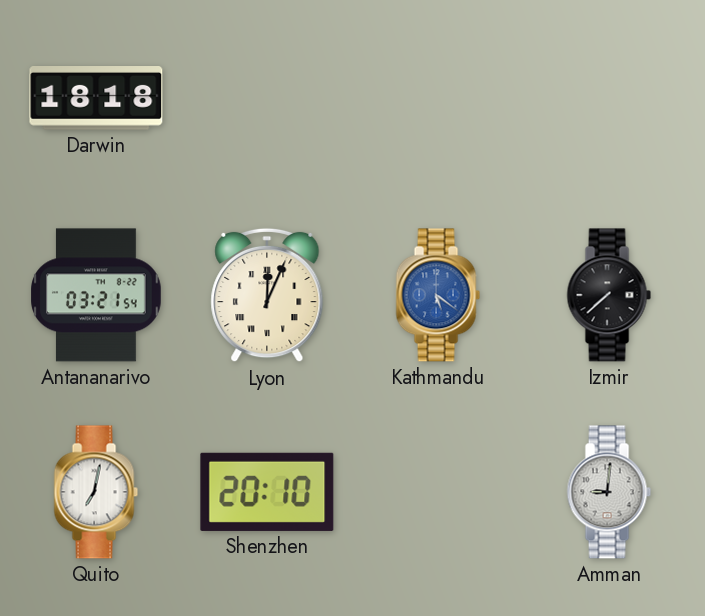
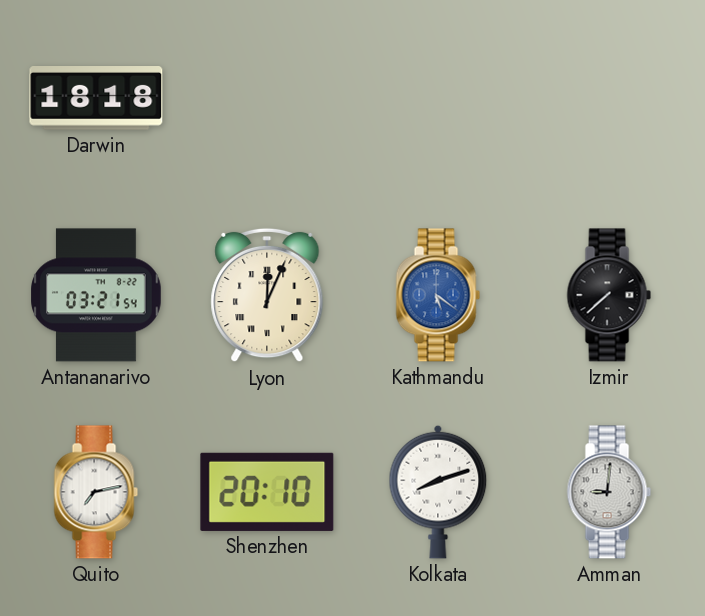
Quito: 7:02 -> 7:13
Kolkata: none -> 8:12
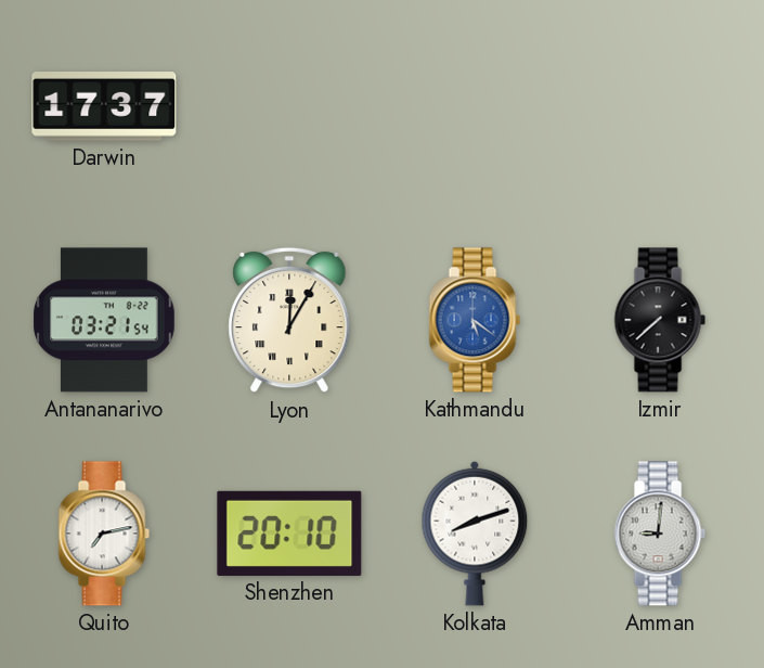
Darwin: 18:18 -> 17:37
Lyon: 12:04 -> 12:05
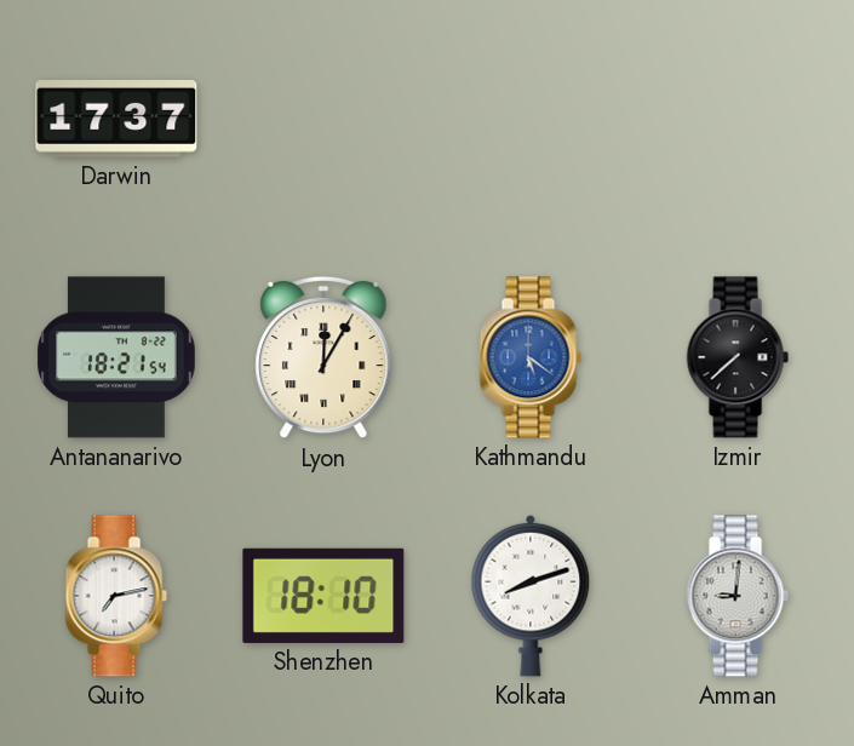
Antananarivo: 03:21 -> 18:21
Shenzhen: 20:10 -> 18:10
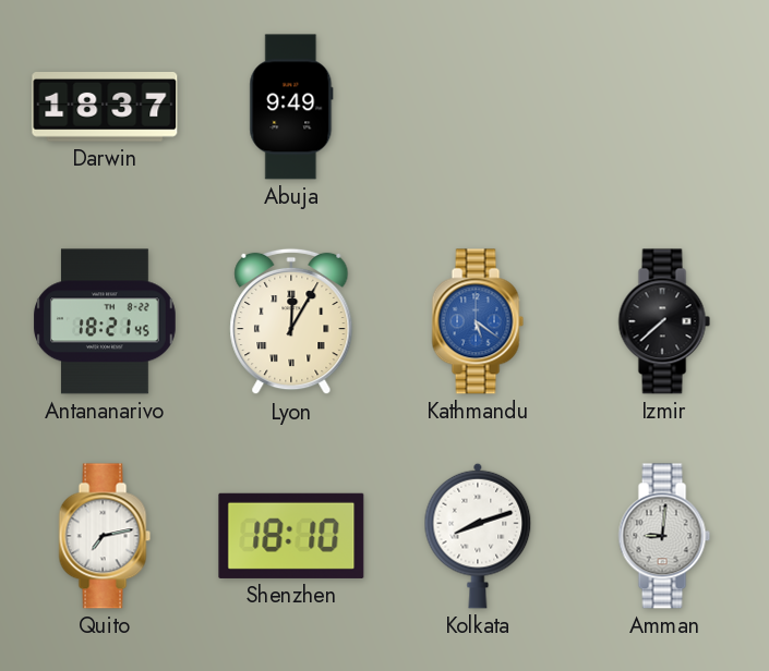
Darwin: 17:37 -> 18:37
Abuja: none -> 9:49
Antananarivo: 18:21:54 -> 18:21:45
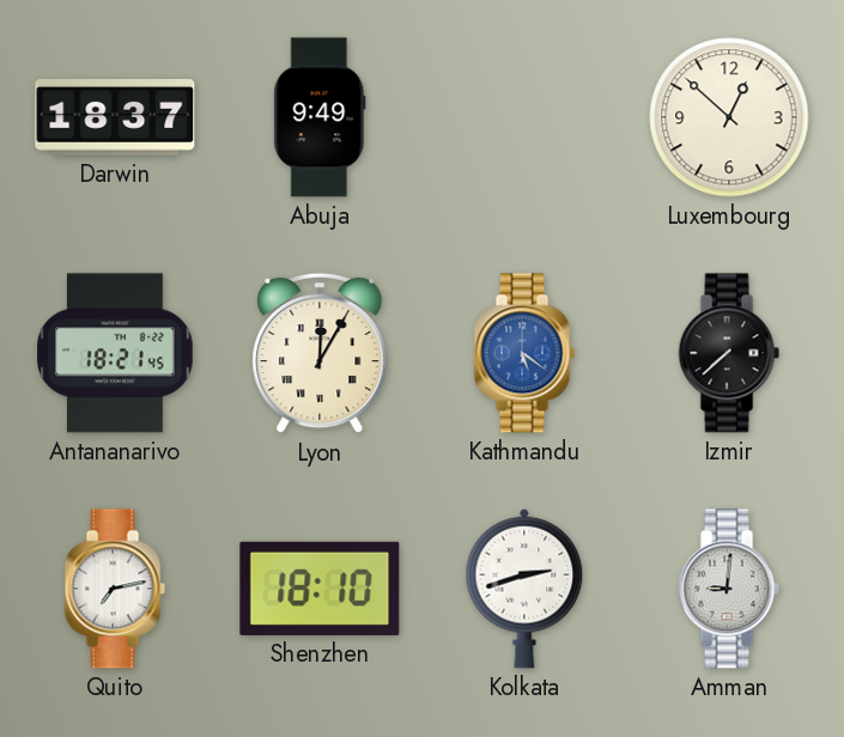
Luxembourg: none -> 12:52
Kolkata: 8:12 -> 2:42
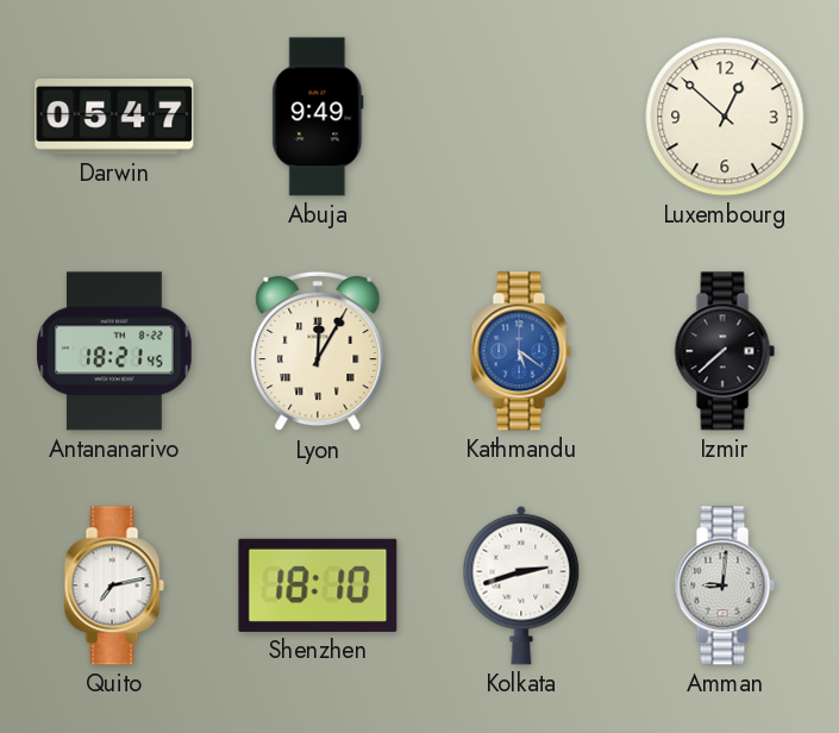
Darwin: 18:37 -> 05:47
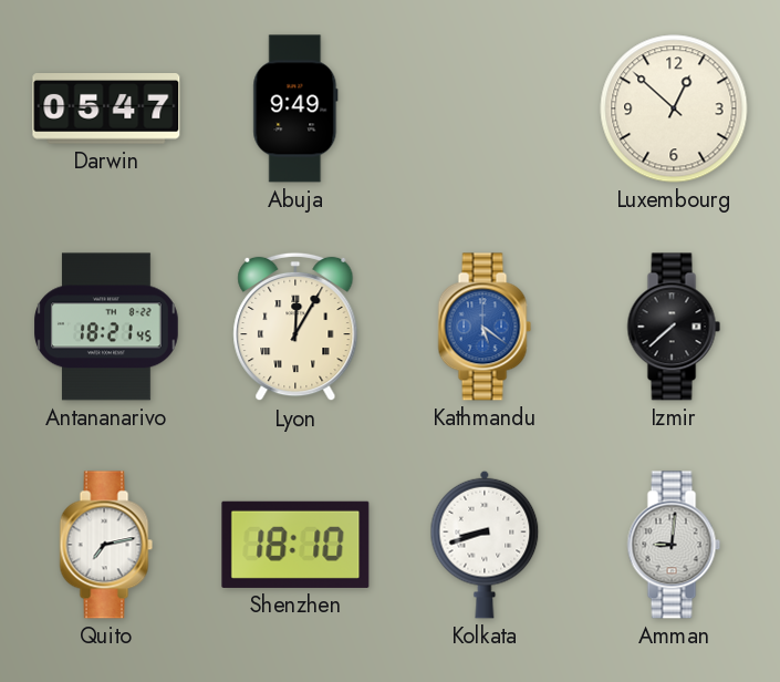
Kolkata: 2:42 -> 8:42
